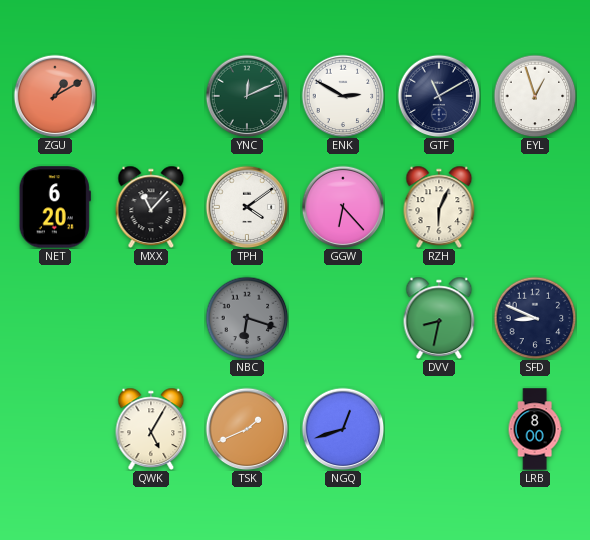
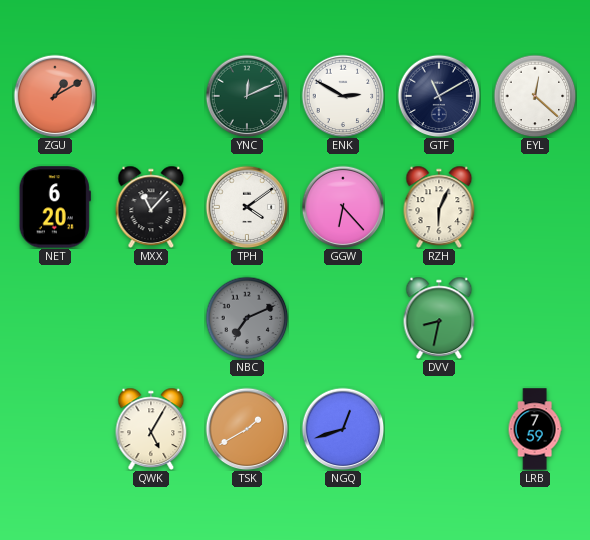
EYL: 12:57 -> 12:22
NBC: 6:18 -> 7:11
SFD: 8:49 -> none
TSK: 1:41 -> 1:40
LRB: 8:00 -> 7:59
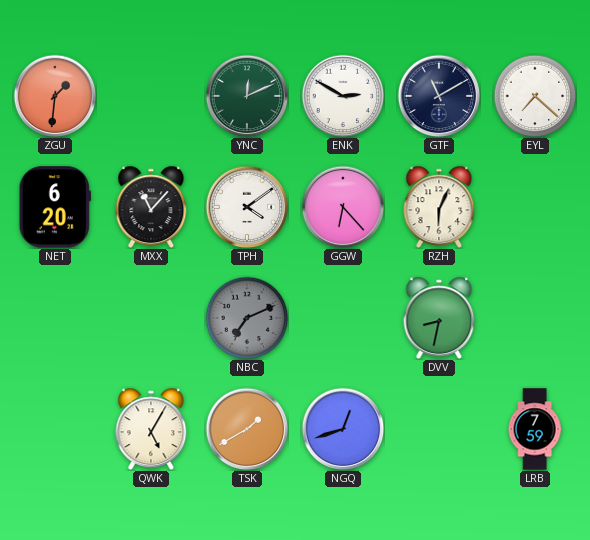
ZGU: 1:10 -> 1:31
EYL: 12:22 -> 7:22
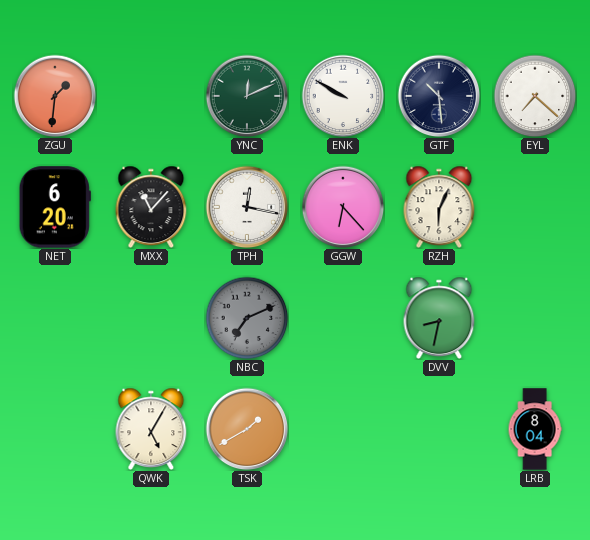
ENK: 2:50 -> 9:50
GTF: 11:10 -> 10:29
TPH: 4:09 -> 12:17
NGQ: 12:42 -> none
LRB: 7:59 -> 8:04
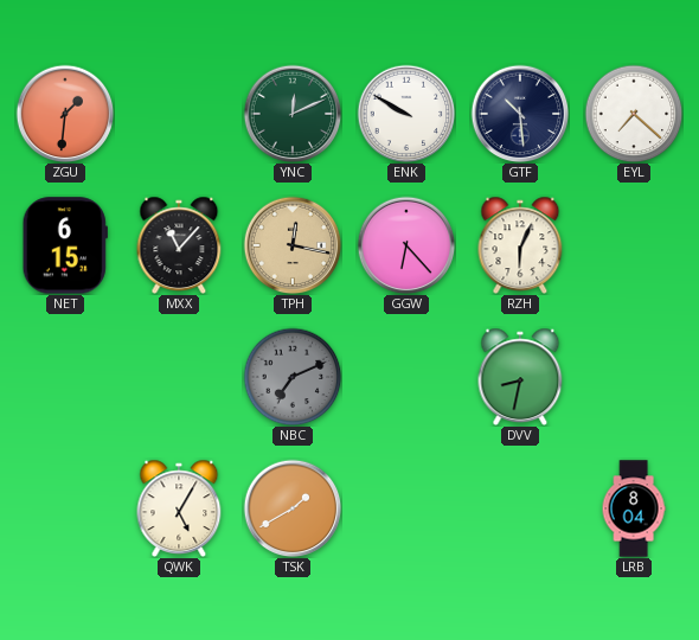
NET: 6:20 -> 6:15
TPH dial: white -> champagne
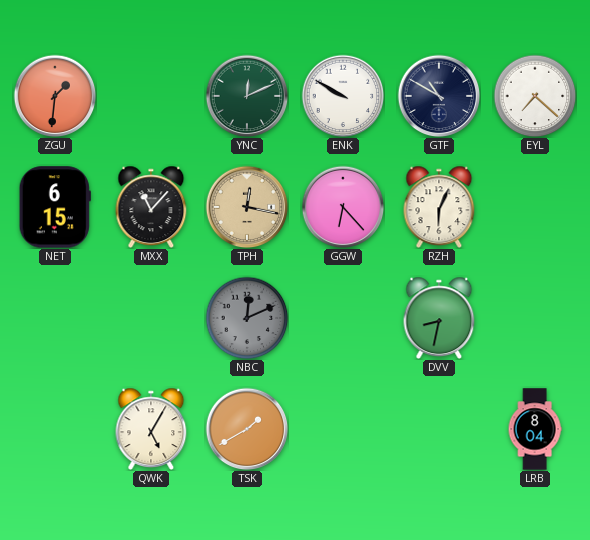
GTF: 10:29 -> 10:50
NBC: 7:11 -> 12:11
